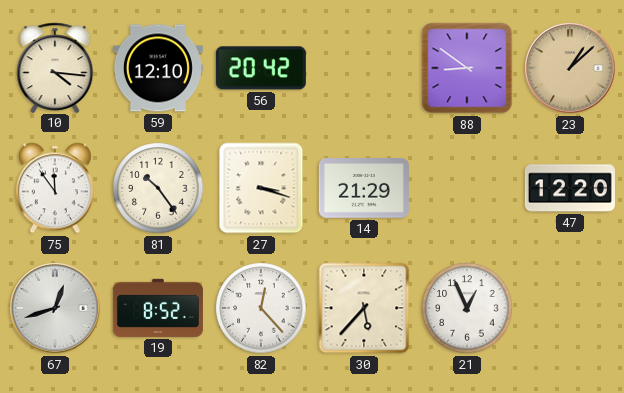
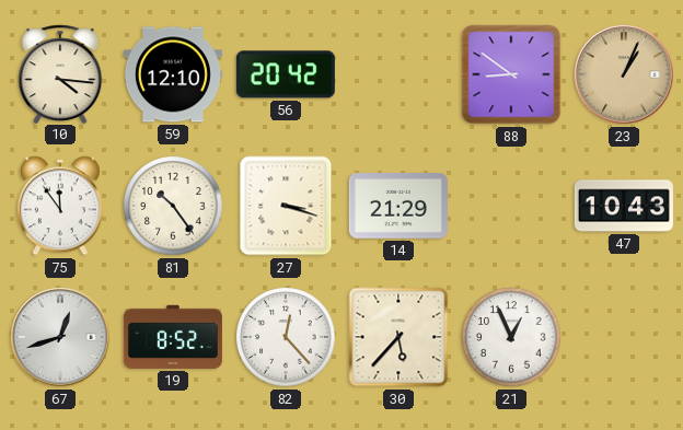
23: 1:08 -> 1:04
47: 12:20 -> 10:43
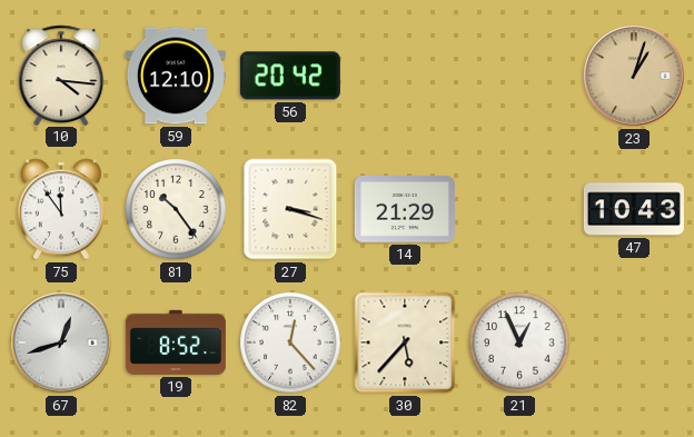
88: 8:51 -> none
23: 1:04 -> 1:03
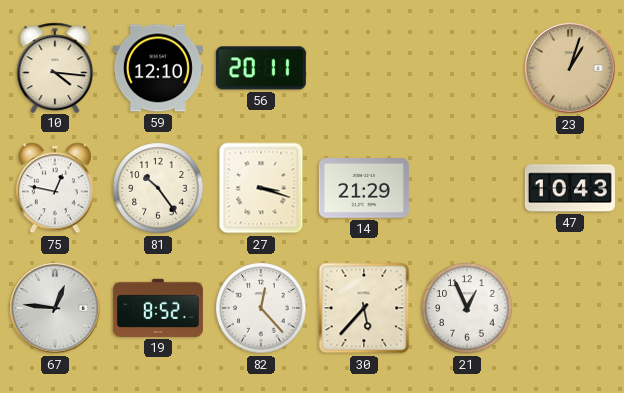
56: 20:42 -> 20:11
75: 11:54 -> 12:47
67: 12:42 -> 12:46
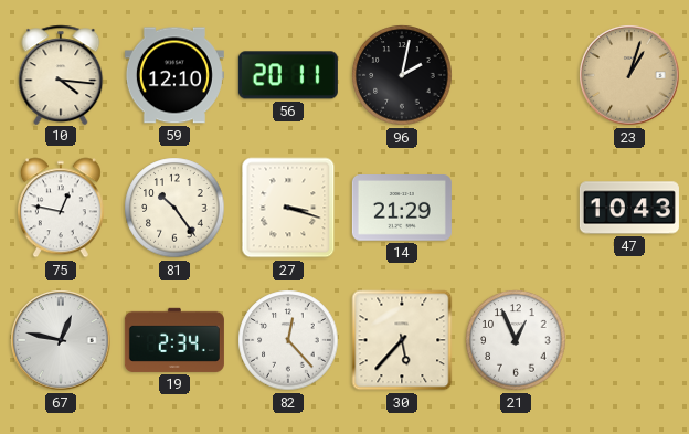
96: none -> 2:02
67: 12:46 -> 12:47
19: 8:52 -> 2:34
